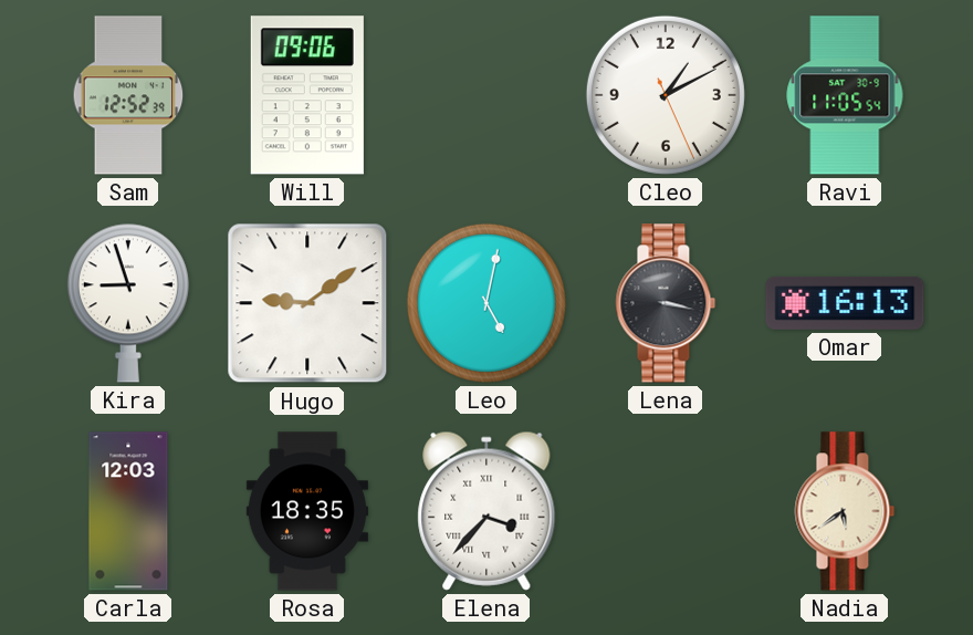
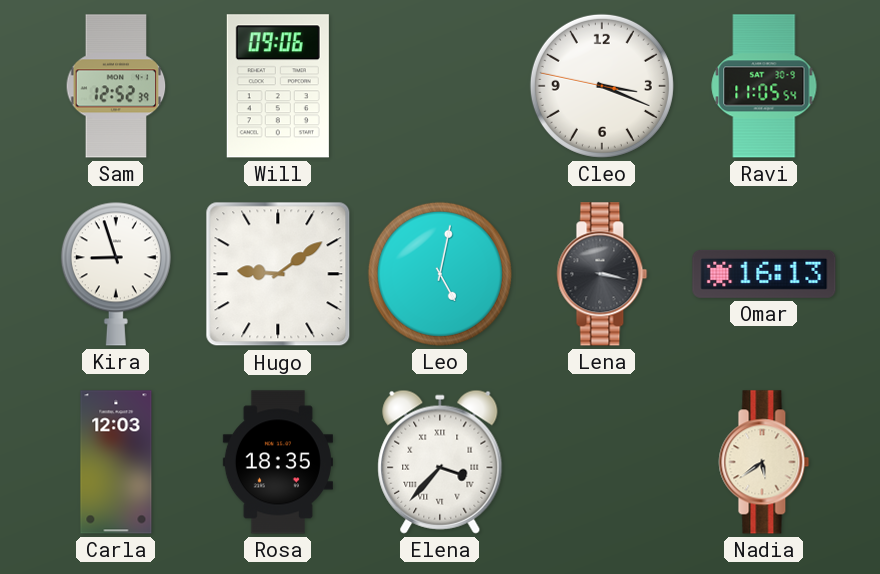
Cleo: 1:10 -> 3:18
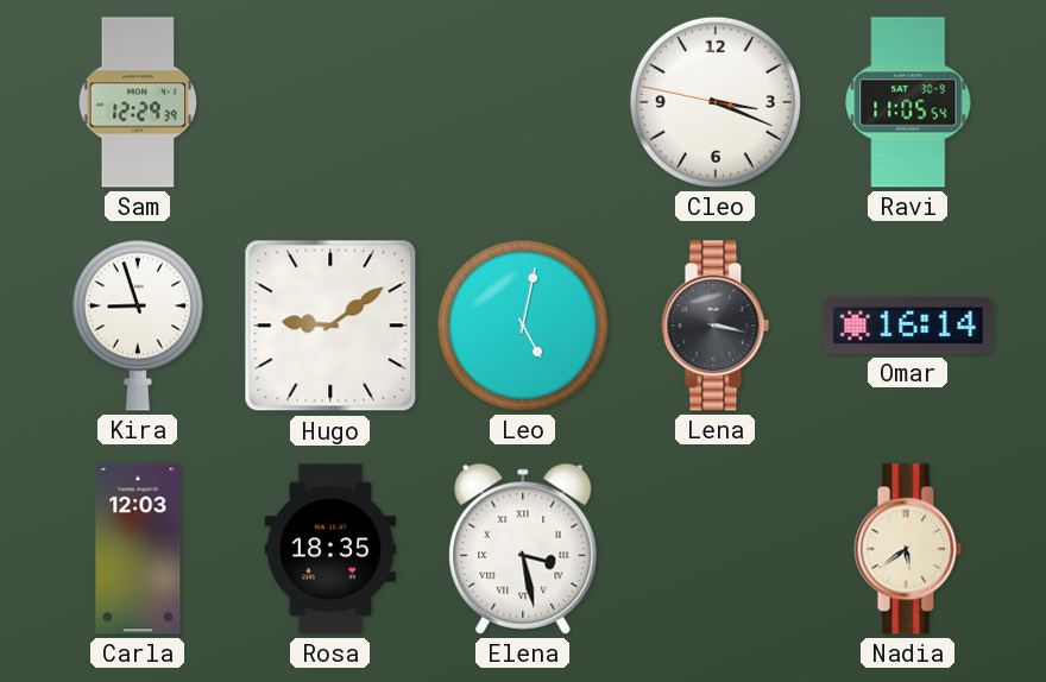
Sam: 12:52 -> 12:29
Will: 09:06 -> none
Omar: 16:13 -> 16:14
Elena: 3:37 -> 3:28
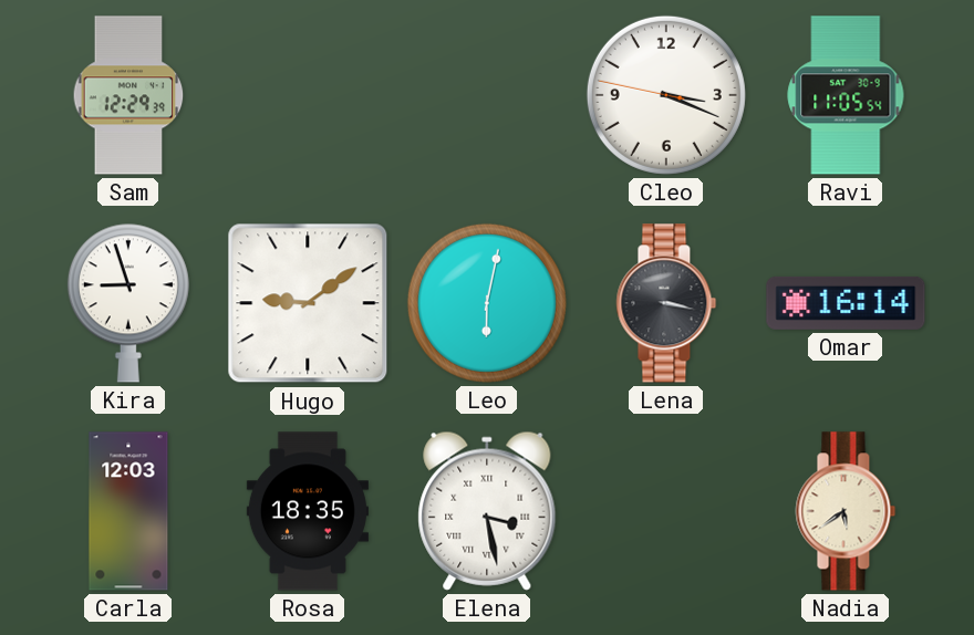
Leo: 5:02 -> 6:02
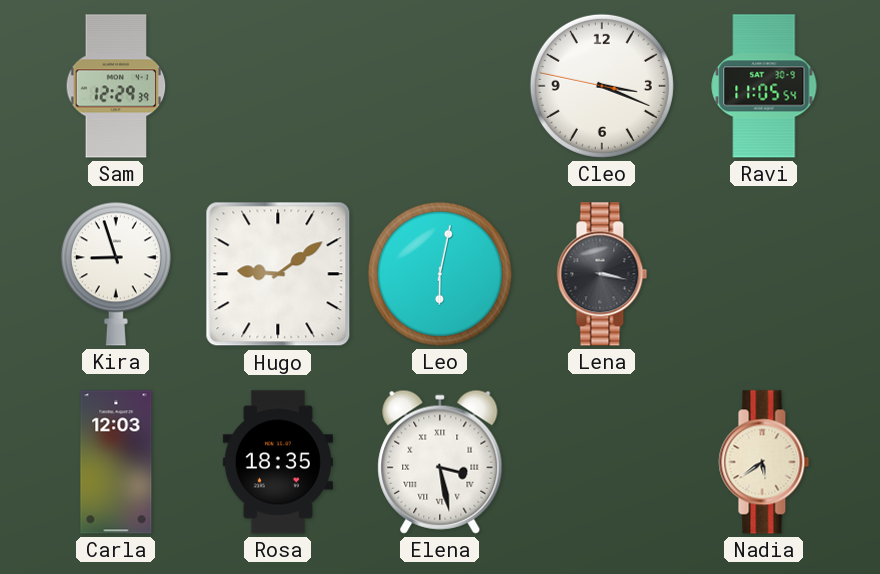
Omar: 16:14 -> none
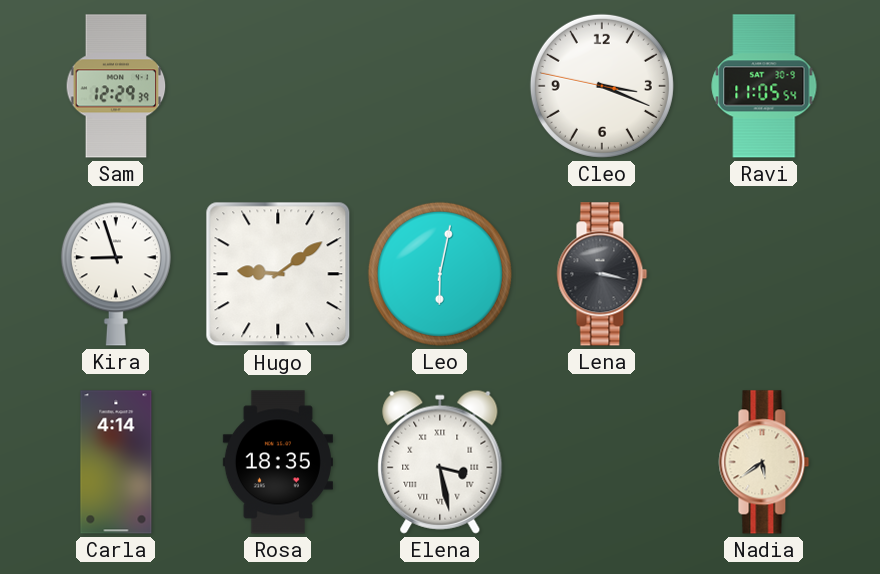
Carla: 12:03 -> 4:14
